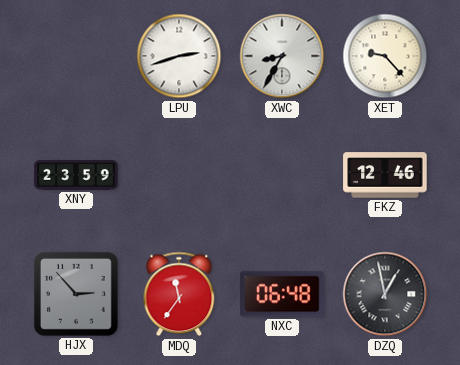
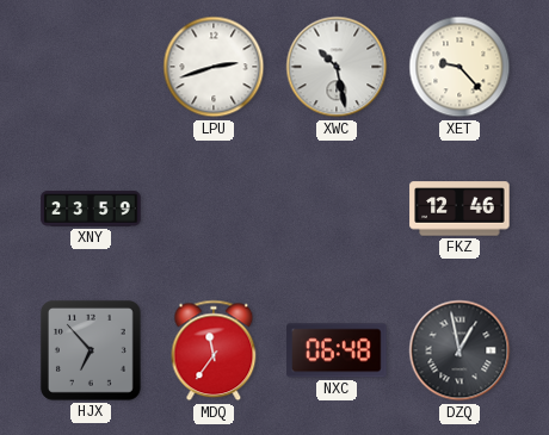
XWC: 8:35 -> 10:28
HJX: 2:53 -> 6:53
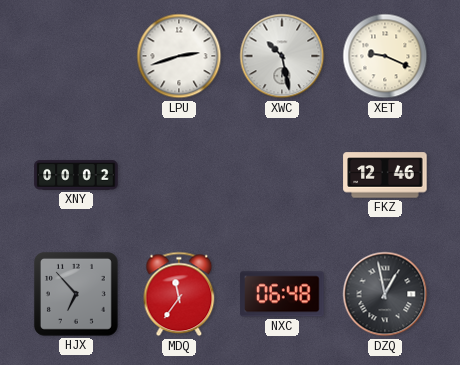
XET: 9:23 -> 9:19
XNY: 23:59 -> 00:02
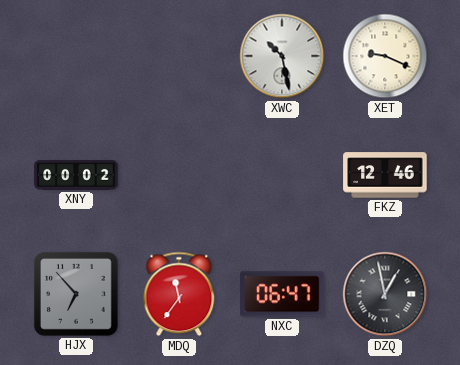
LPU: 2:42 -> none
NXC: 06:48 -> 06:47
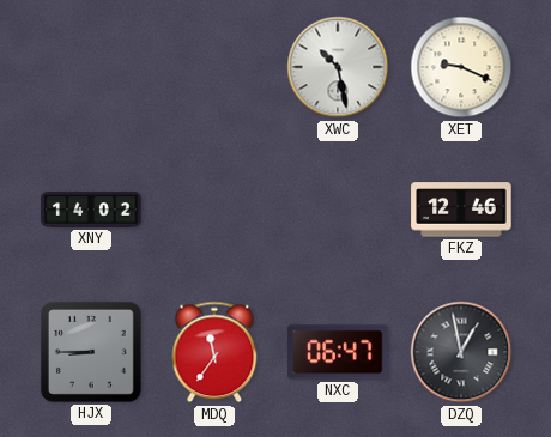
XNY: 00:02 -> 14:02
HJX: 6:53 -> 8:45
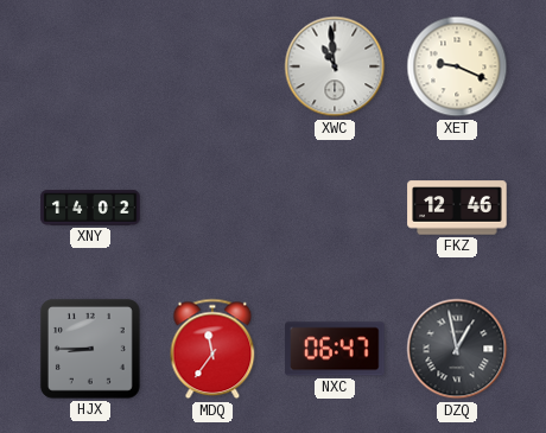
XWC: 10:28 -> 10:59
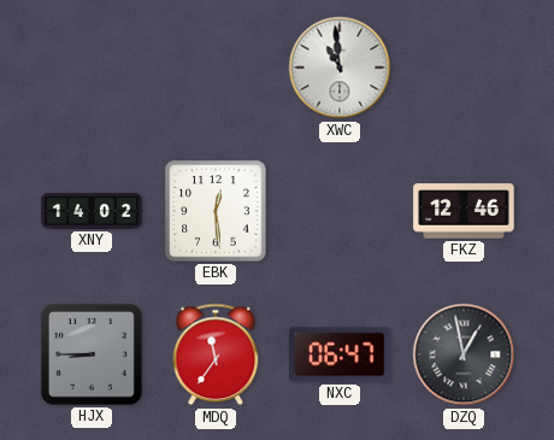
XET: 9:19 -> none
EBK: none -> 12:29
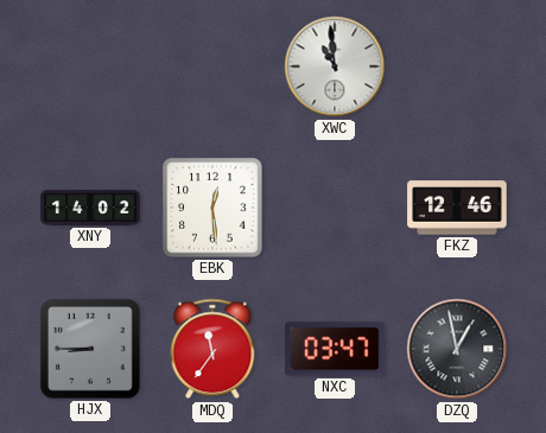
NXC: 06:47 -> 03:47
